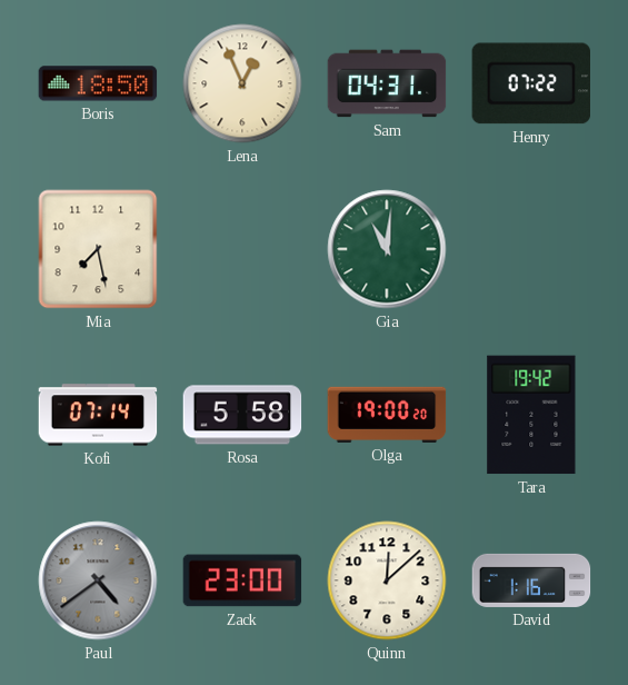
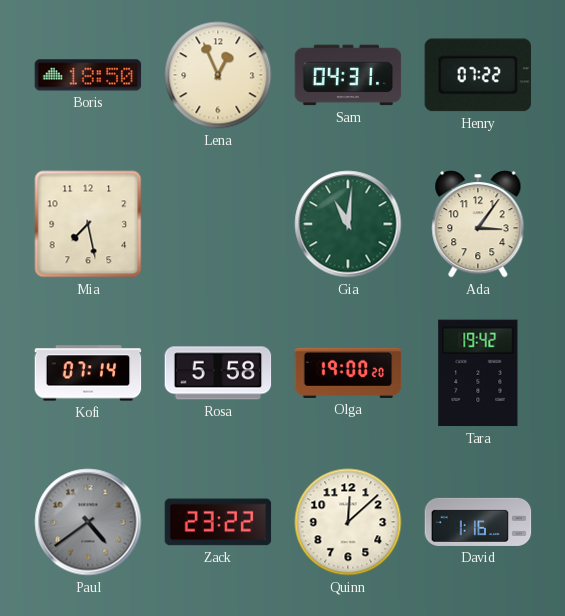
Ada: none -> 3:06
Zack: 23:00 -> 23:22
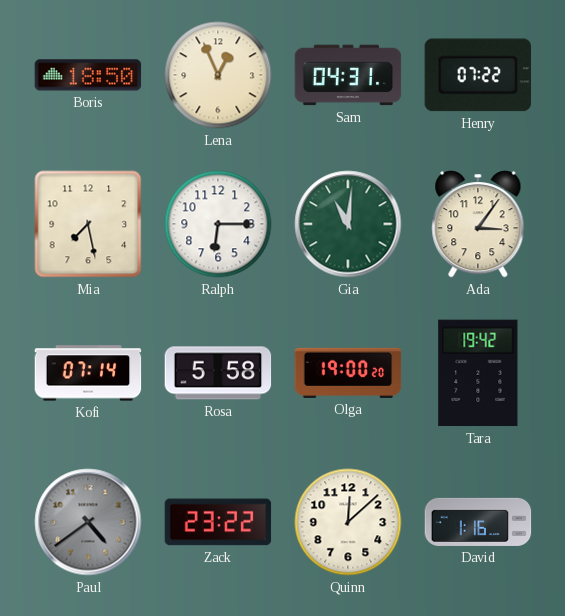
Ralph: none -> 6:15
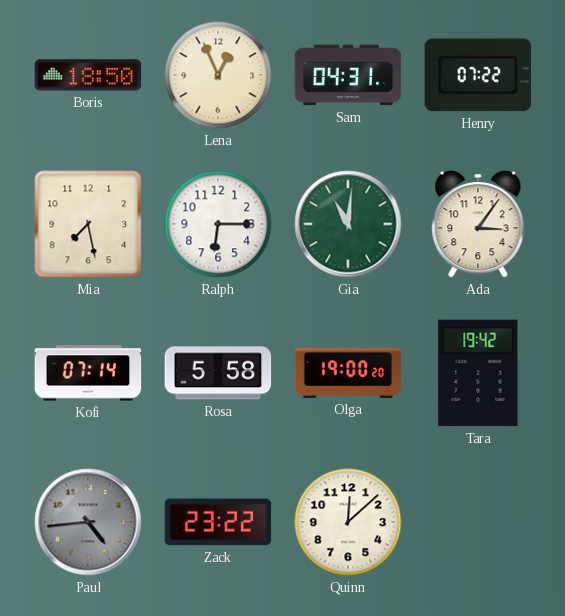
Paul: 4:39 -> 4:44
David: 1:16 -> none
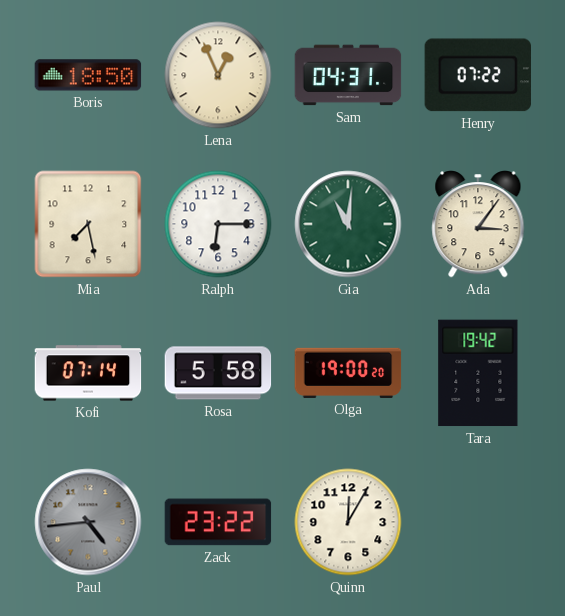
Quinn: 12:08 -> 12:05
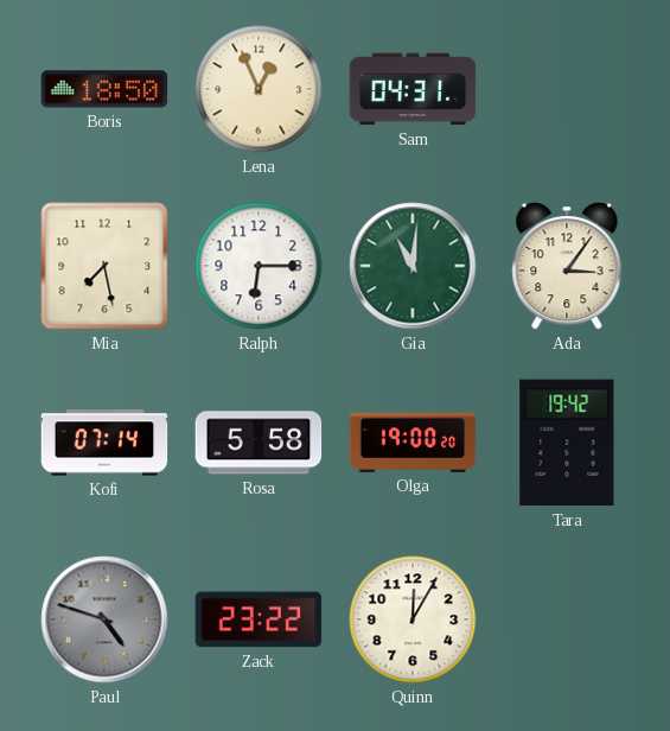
Henry: 07:22 -> none
Paul: 4:44 -> 4:48
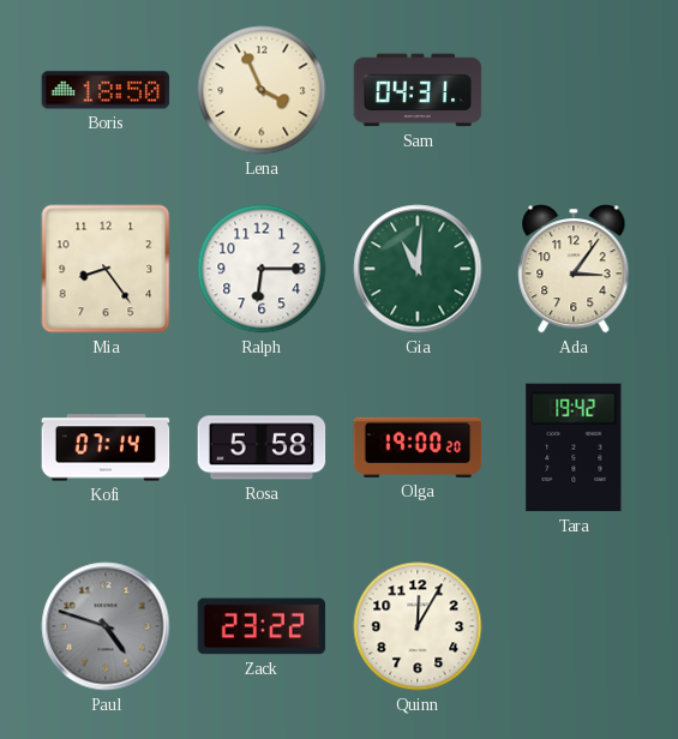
Lena: 12:56 -> 3:56
Mia: 7:28 -> 8:24
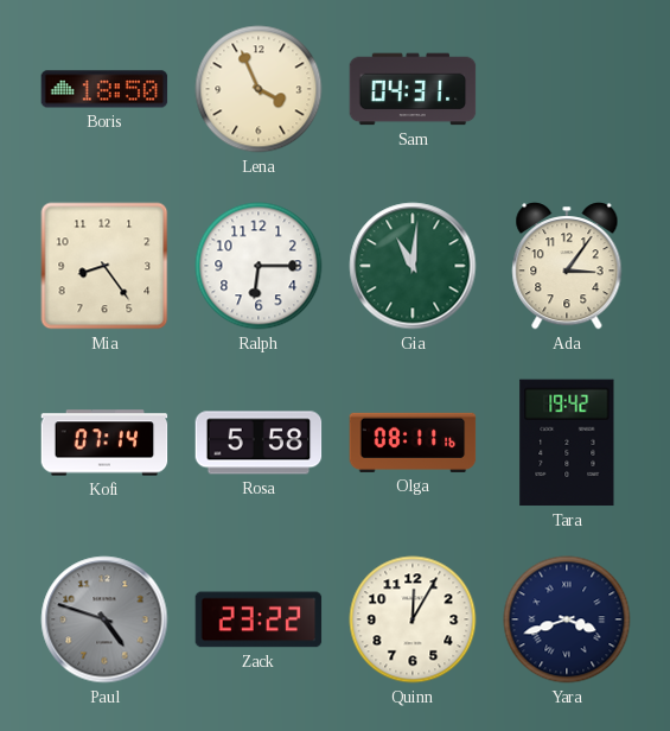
Olga: 19:00 -> 08:11
Yara: none -> 3:42
